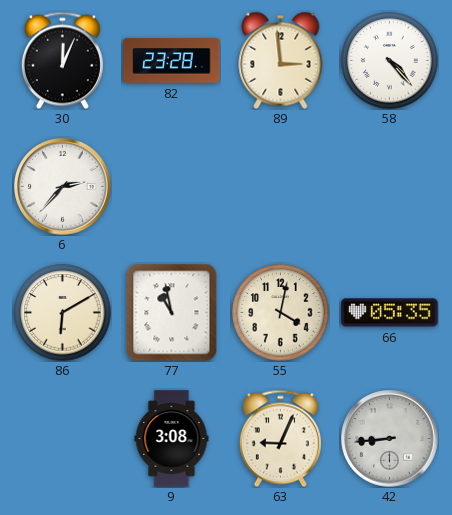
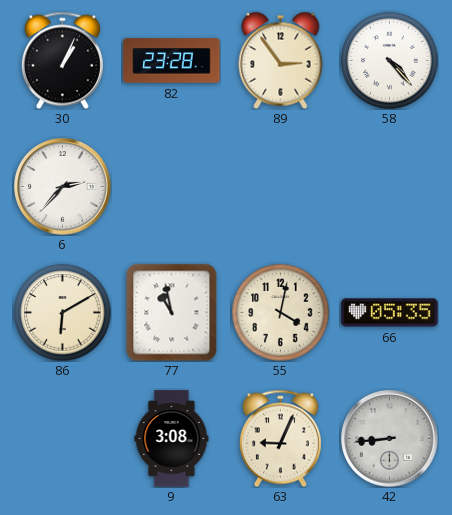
30: 12:04 -> 1:04
89: 2:59 -> 2:54
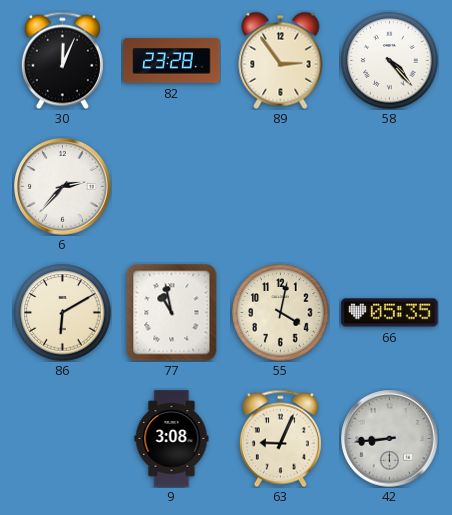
30: 1:04 -> 12:04
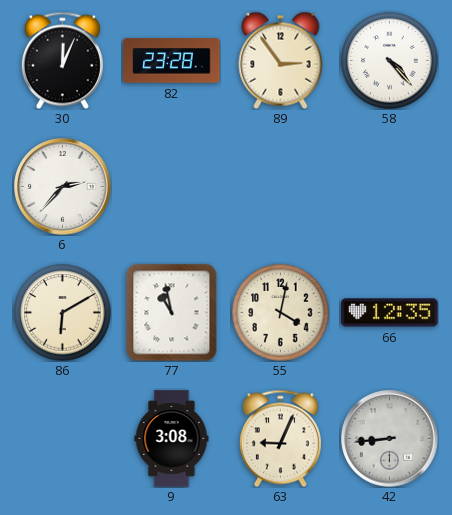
66: 05:35 -> 12:35
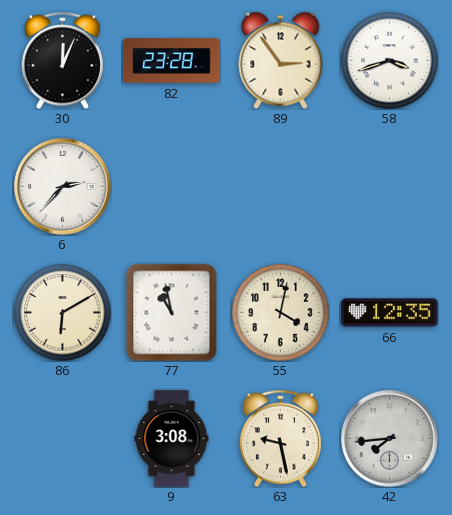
58: 4:23 -> 3:42
63: 9:04 -> 9:28
42: 8:44 -> 7:44
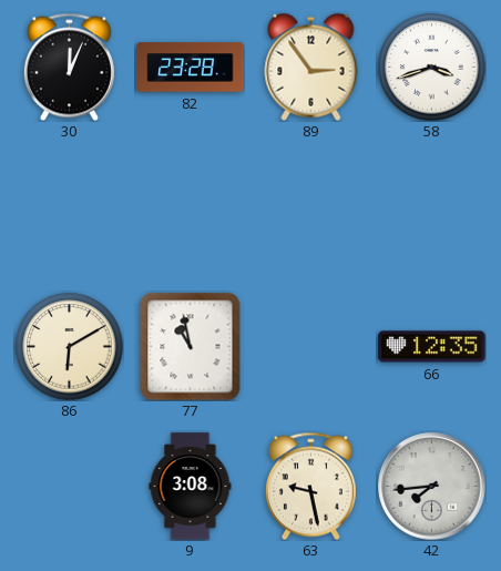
6: 2:37 -> none
55: 4:02 -> none
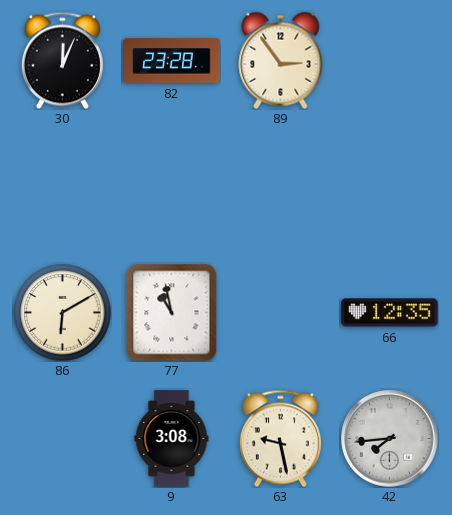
58: 3:42 -> none
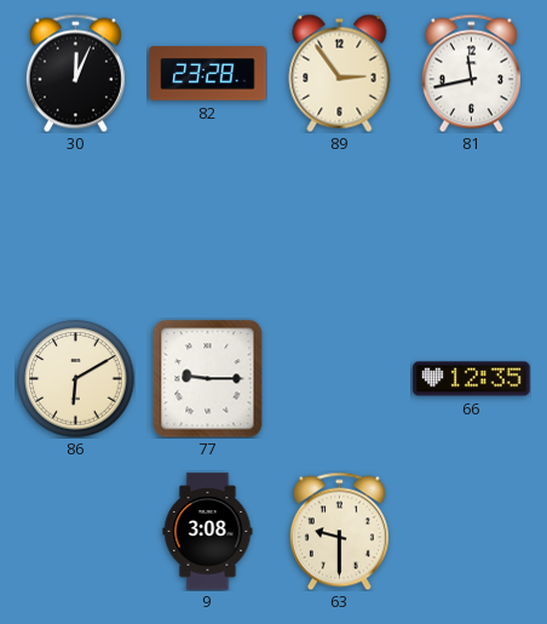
81: none -> 11:43
77: 10:58 -> 9:15
63: 9:28 -> 9:30
42: 7:44 -> none
